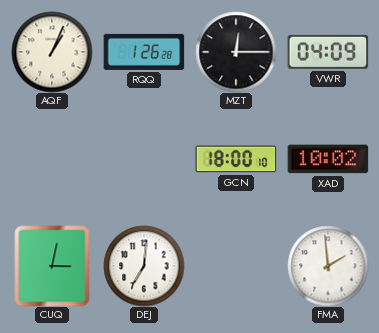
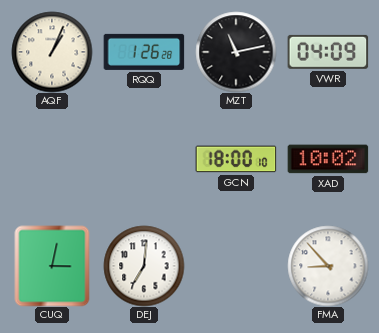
MZT: 12:15 -> 11:13
FMA: 1:59 -> 8:53
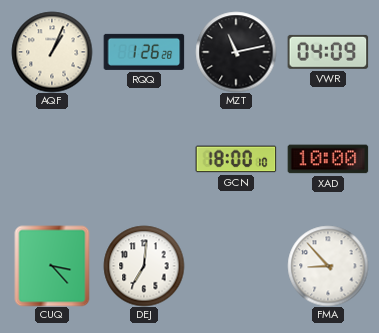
XAD: 10:02 -> 10:00
CUQ: 3:02 -> 3:23
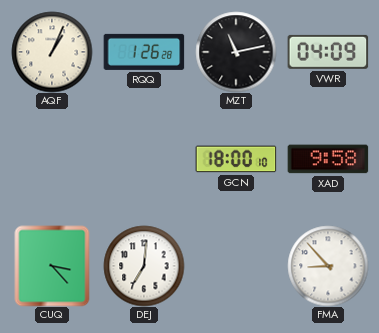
XAD: 10:00 -> 9:58
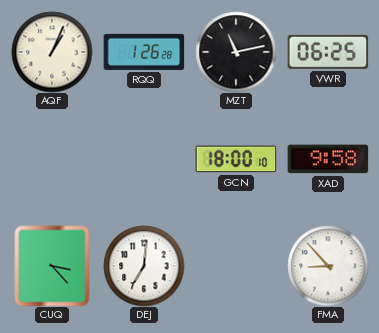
VWR: 04:09 -> 06:25
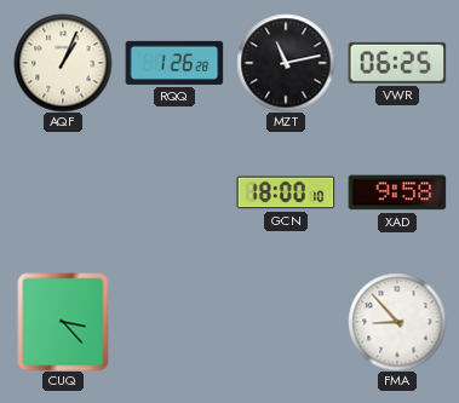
DEJ: 7:01 -> none
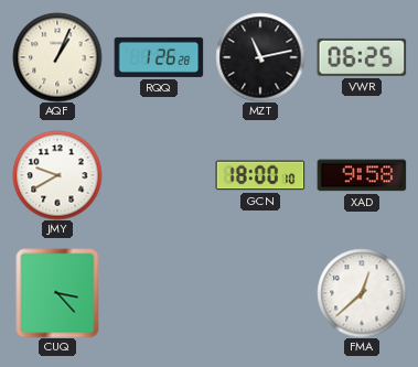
JMY: none -> 9:40
FMA: 8:53 -> 12:38
